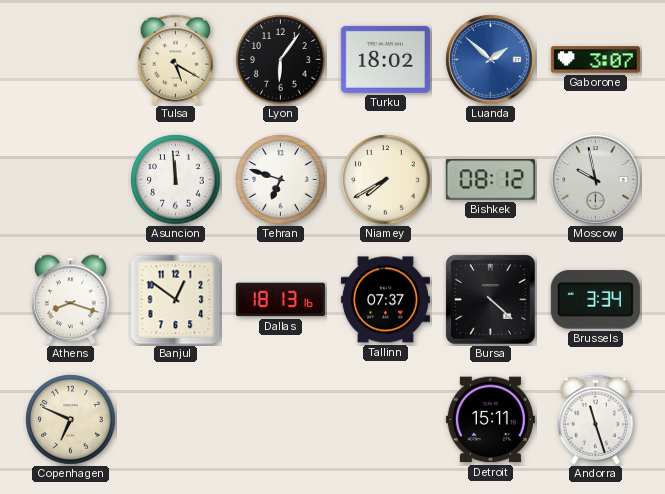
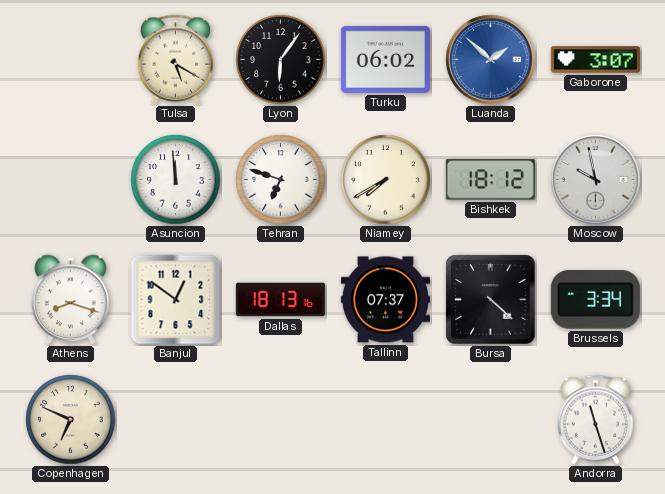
Turku: 18:02 -> 06:02
Bishkek: 08:12 -> 18:12
Detroit: 15:11 -> none
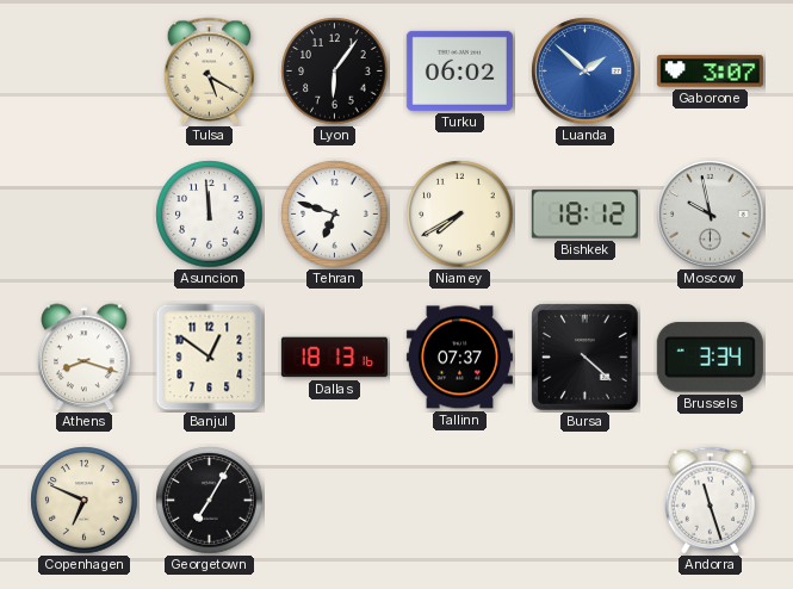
Georgetown: none -> 7:05
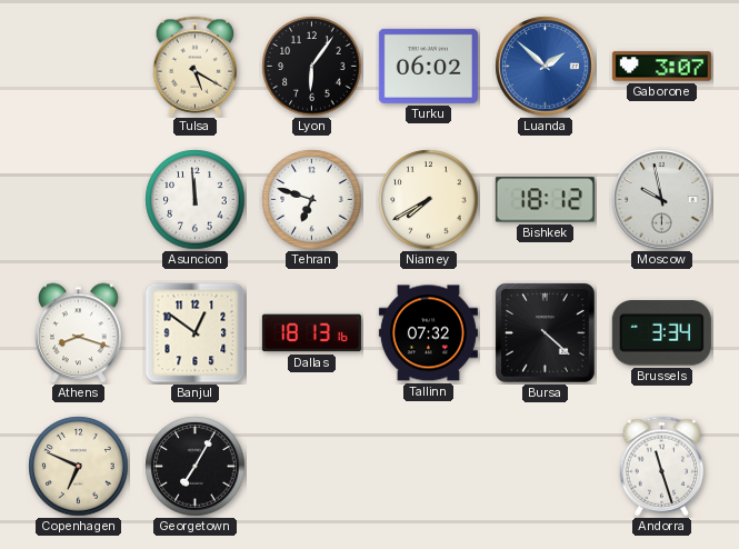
Tallinn: 07:37 -> 07:32
